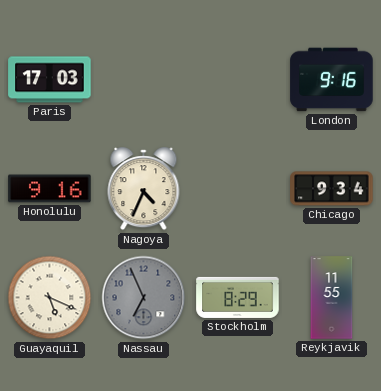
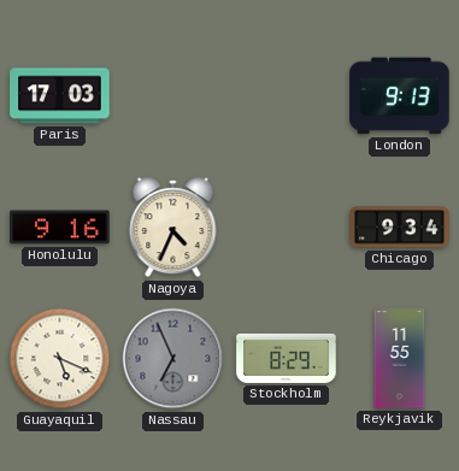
London: 9:16 -> 9:13
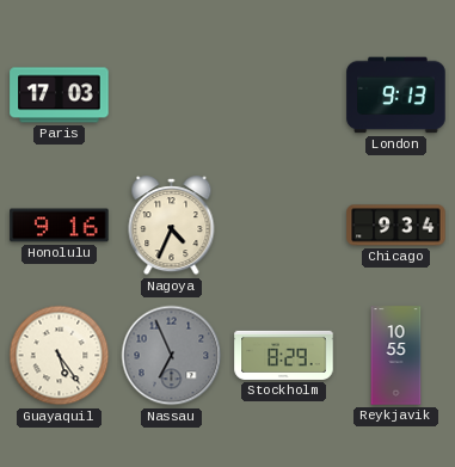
Guayaquil: 5:19 -> 5:24
Reykjavik: 11:55 -> 10:55
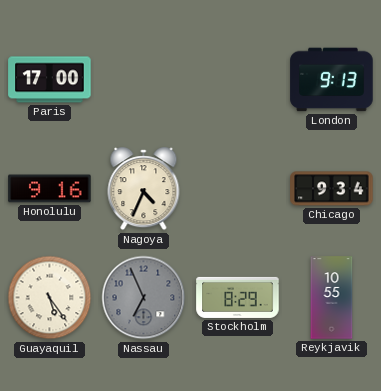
Paris: 17:03 -> 17:00
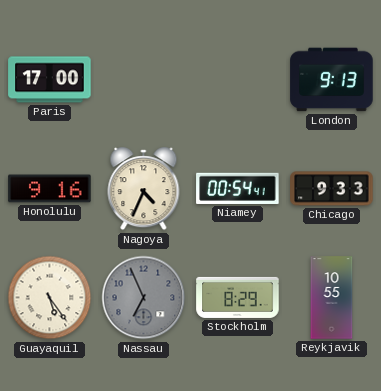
Niamey: none -> 00:54
Chicago: 9:34 -> 9:33
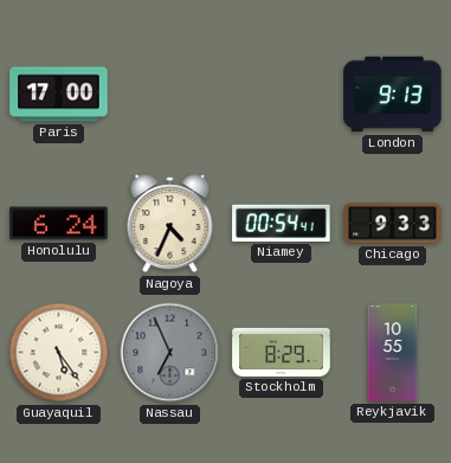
Honolulu: 9:16 -> 6:24
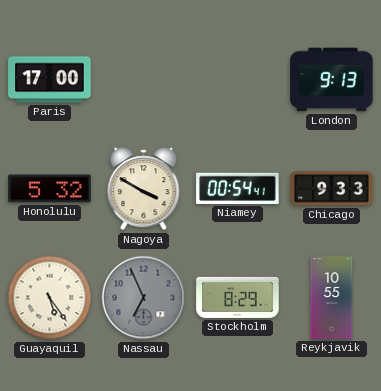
Honolulu: 6:24 -> 5:32
Nagoya: 4:34 -> 3:50
